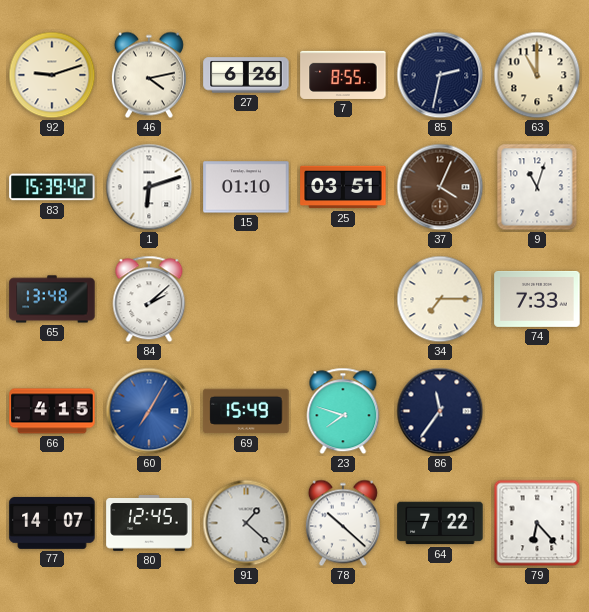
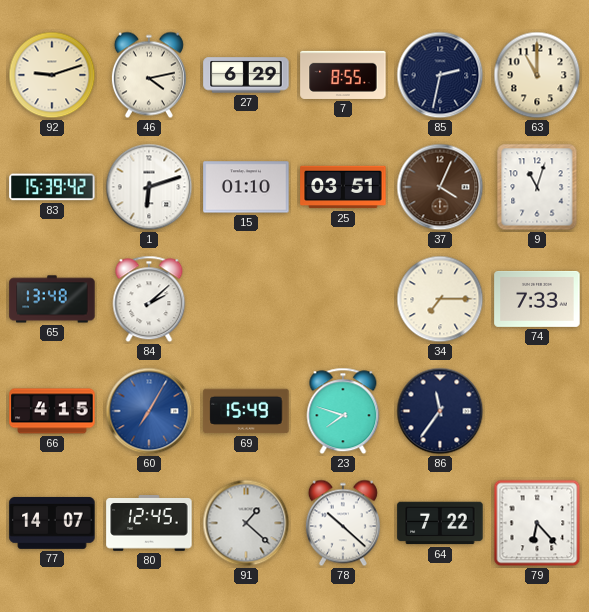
27: 6:26 -> 6:29
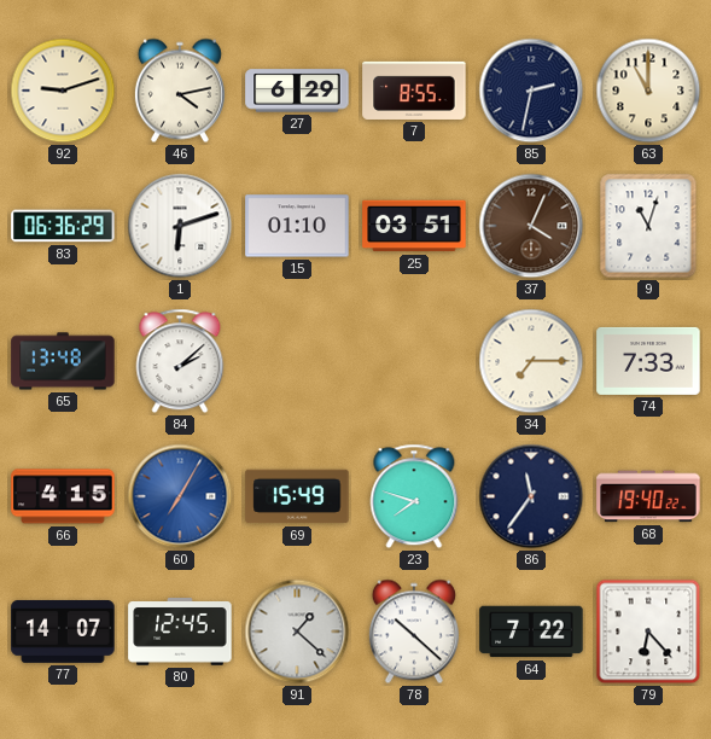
83: 15:39 -> 06:36
68: none -> 19:40
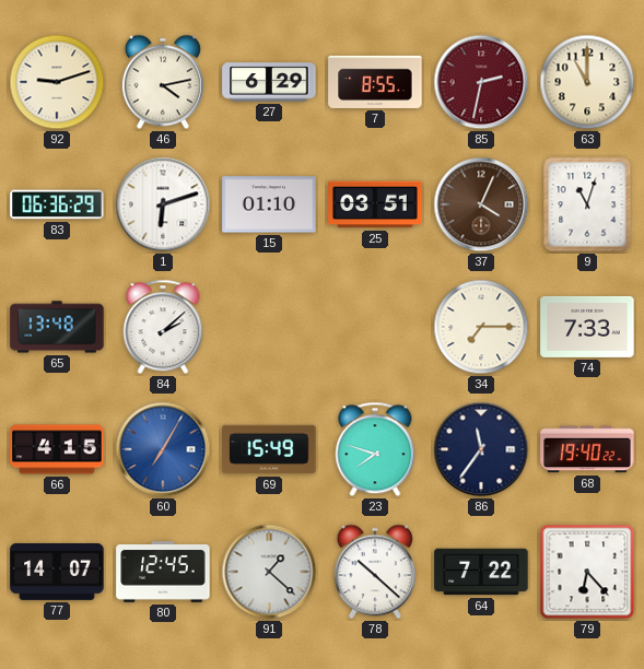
85 dial: navy -> burgundy
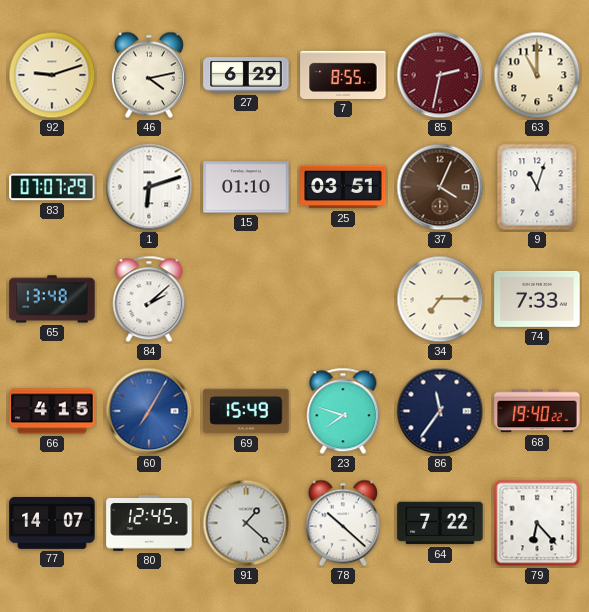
83: 06:36 -> 07:07
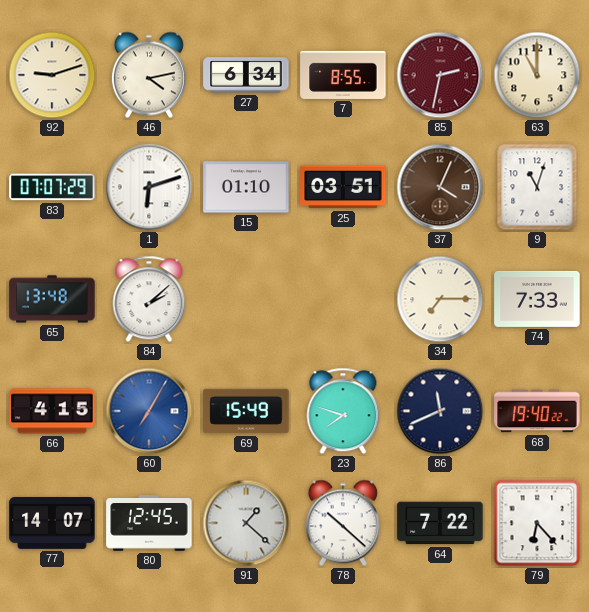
27: 6:29 -> 6:34
86: 11:36 -> 11:41
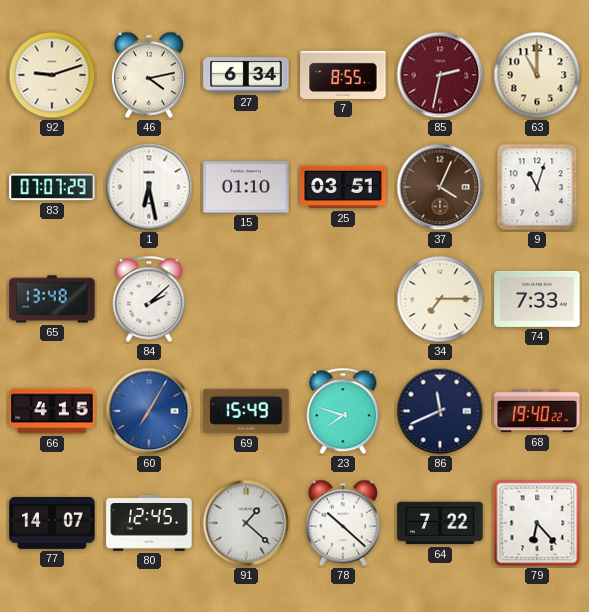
1: 6:12 -> 6:28
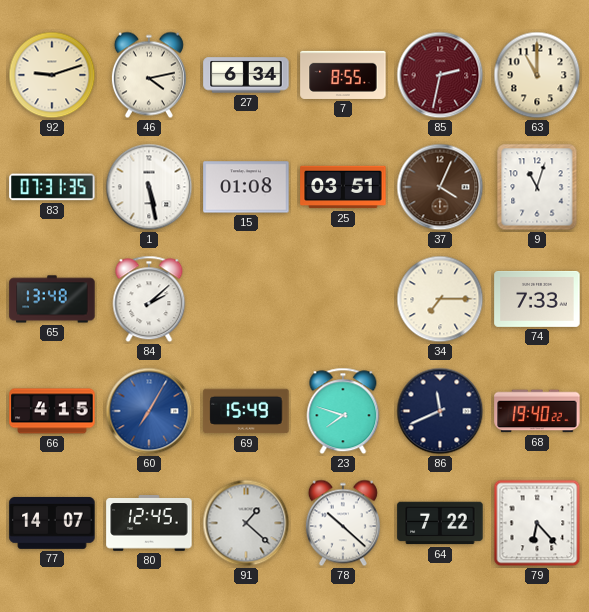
83: 07:07 -> 07:31
1: 6:28 -> 5:28
15: 01:10 -> 01:08
